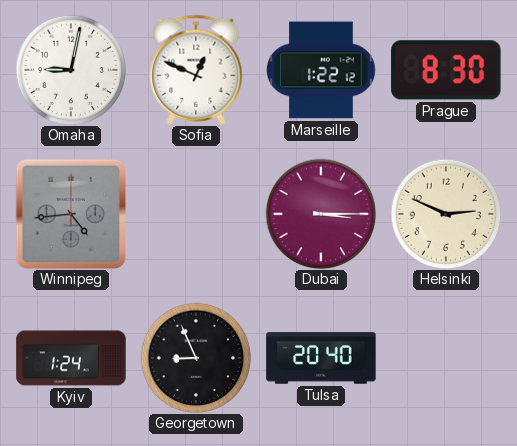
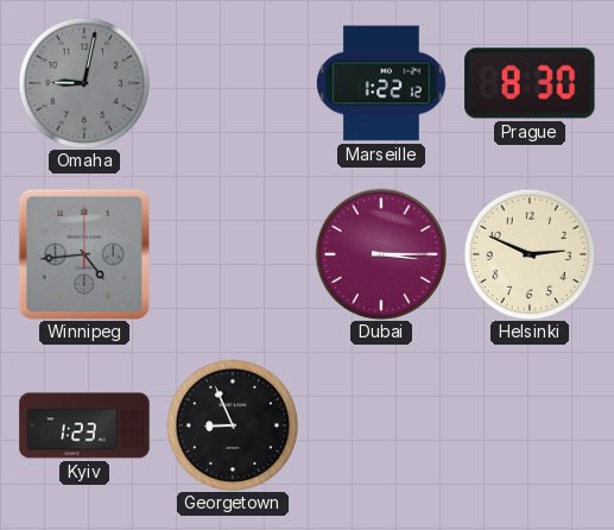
Omaha dial: white -> grey
Sofia: 12:49 -> none
Kyiv: 1:24 -> 1:23
Tulsa: 20:40 -> none
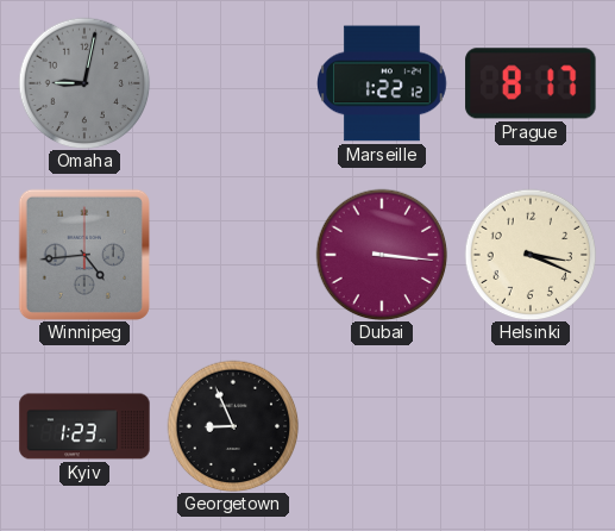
Prague: 8:30 -> 8:17
Dubai: 3:15 -> 3:16
Helsinki: 2:49 -> 3:19
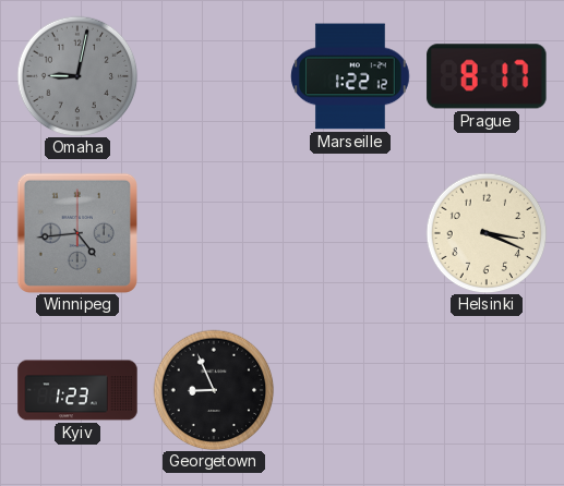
Dubai: 3:16 -> none
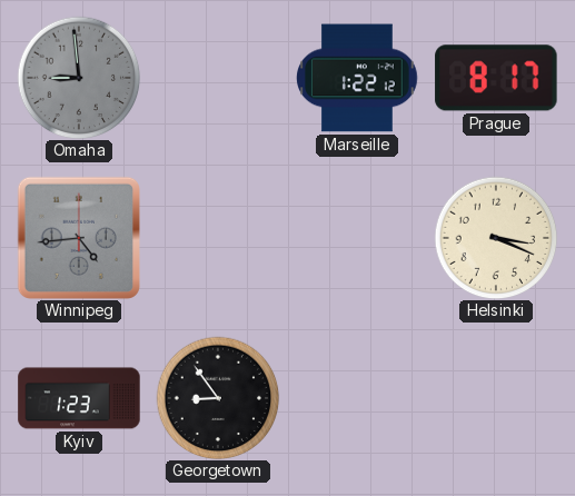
Omaha: 9:02 -> 8:59
Georgetown: 8:56 -> 8:54
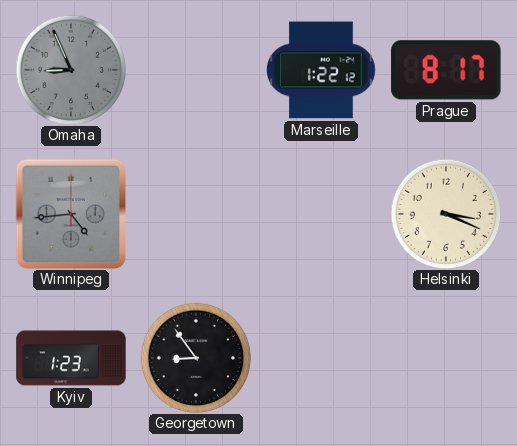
Omaha: 8:59 -> 8:56
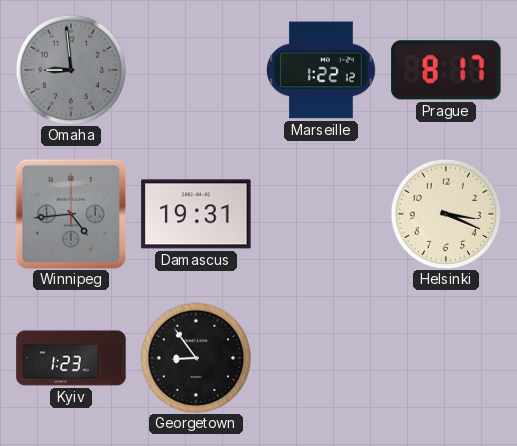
Omaha: 8:56 -> 8:59
Damascus: none -> 19:31
